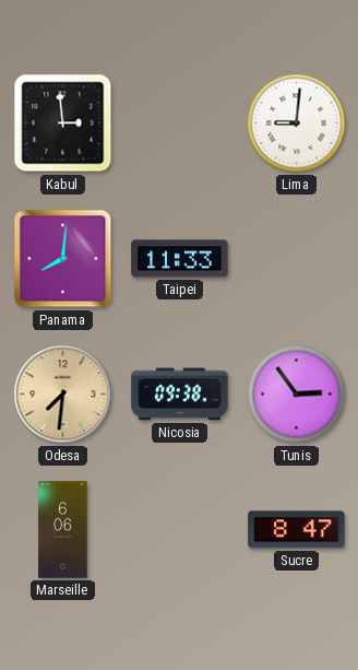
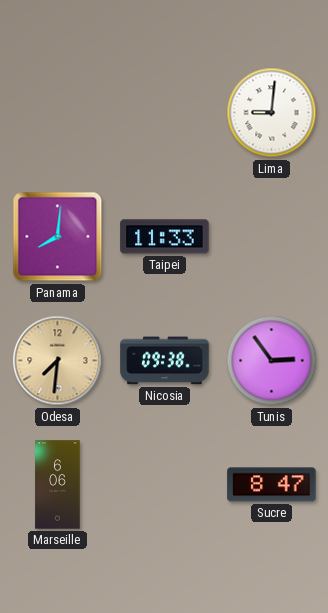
Kabul: 2:59 -> none
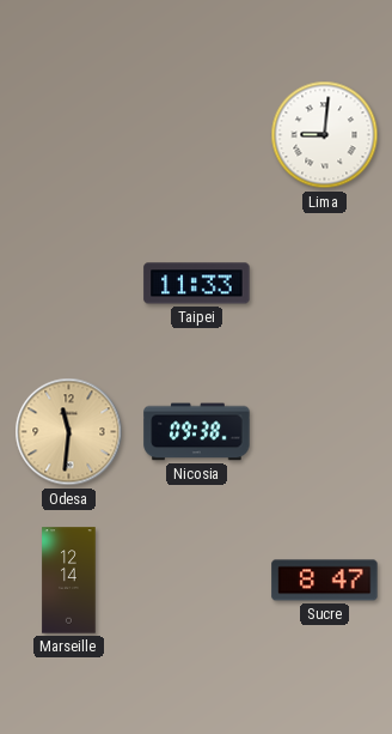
Panama: 8:01 -> none
Odesa: 7:31 -> 11:31
Tunis: 2:54 -> none
Marseille: 6:06 -> 12:14
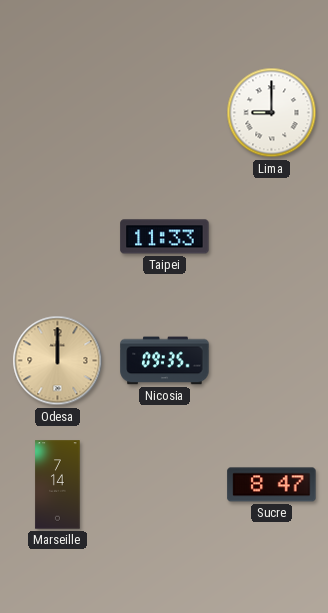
Lima: 9:01 -> 9:00
Odesa: 11:31 -> 12:00
Nicosia: 09:38 -> 09:35
Marseille: 12:14 -> 7:14
